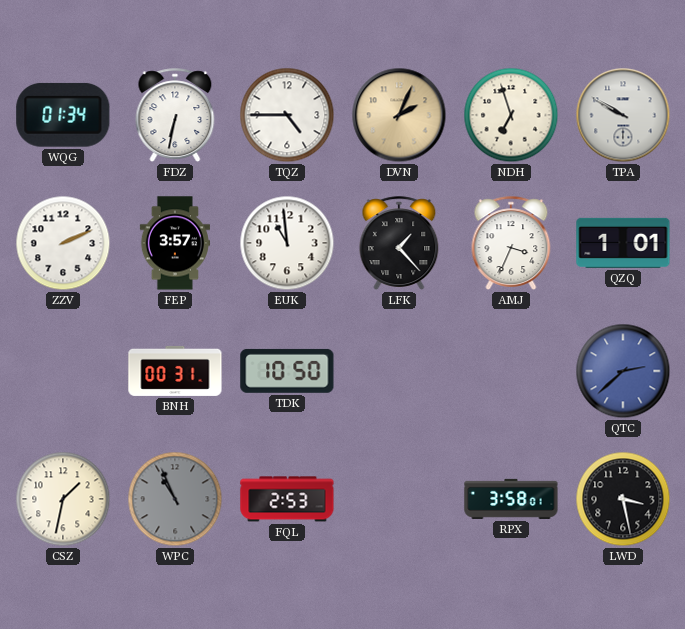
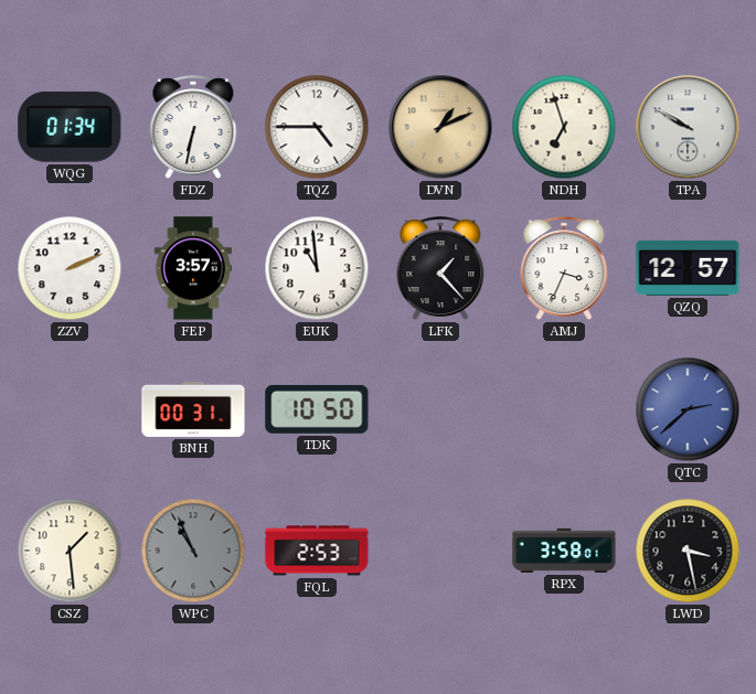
DVN: 2:04 -> 1:11
QZQ: 1:01 -> 12:57
CSZ: 1:32 -> 1:29
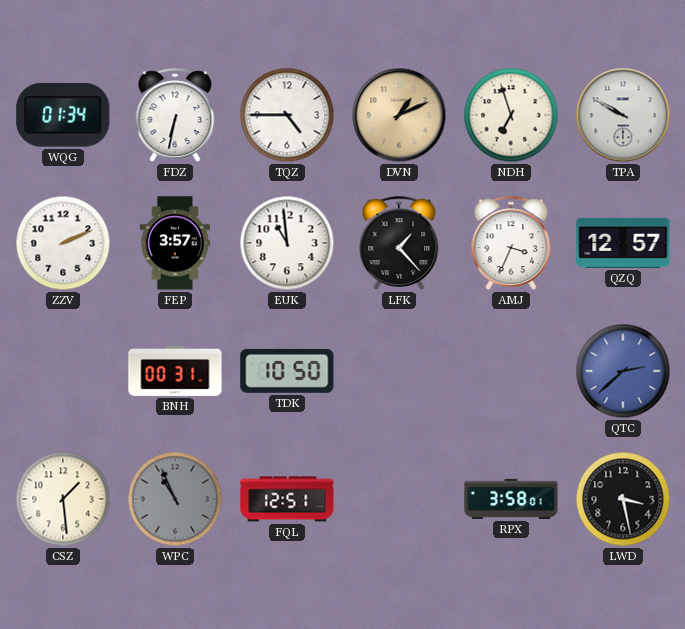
FQL: 2:53 -> 12:51
